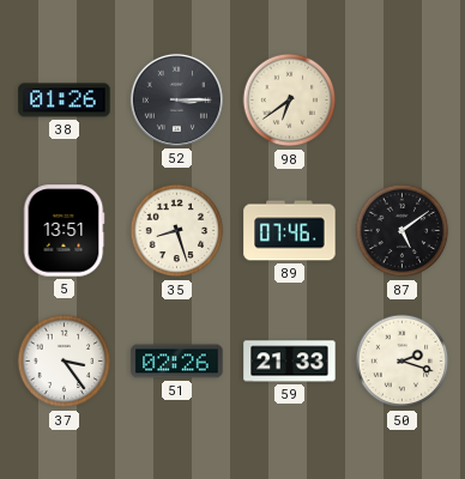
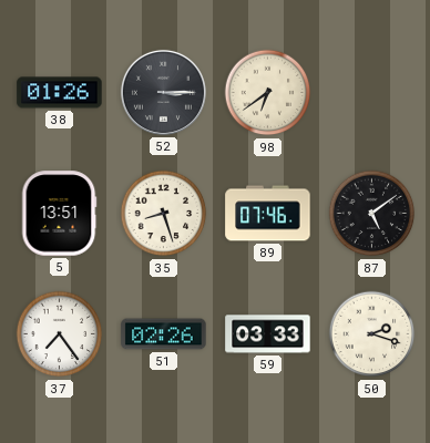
37: 3:24 -> 7:24
59: 21:33 -> 03:33
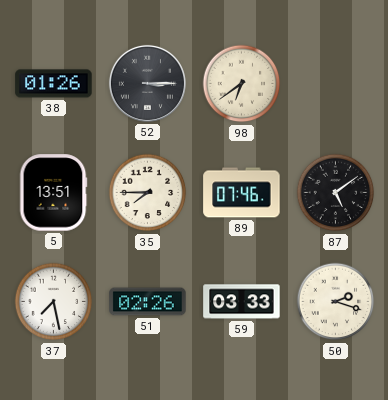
35: 8:27 -> 7:45
37: 7:24 -> 7:28
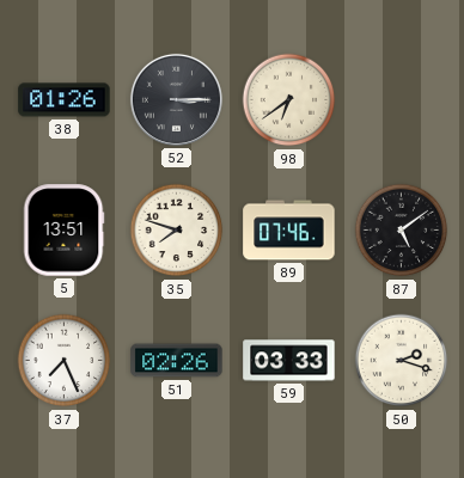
35: 7:45 -> 7:48
37: 7:28 -> 7:26
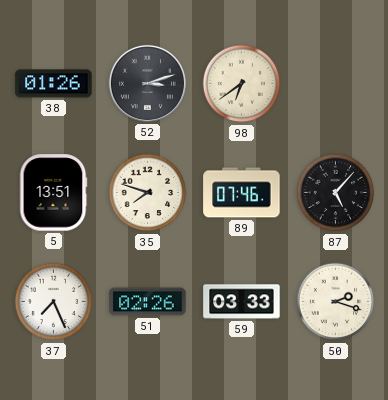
52: 3:15 -> 3:12
87: 5:09 -> 5:07
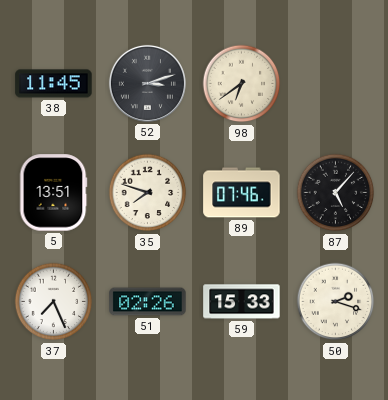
38: 01:26 -> 11:45
59: 03:33 -> 15:33
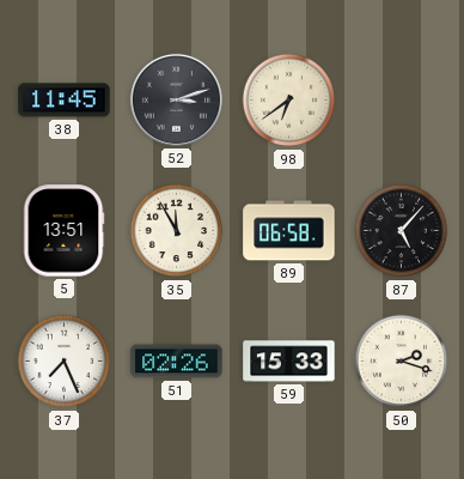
35: 7:48 -> 11:55
89: 07:46 -> 06:58
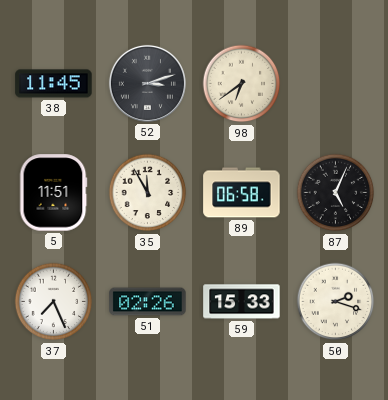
5: 13:51 -> 11:51
87: 5:07 -> 5:04
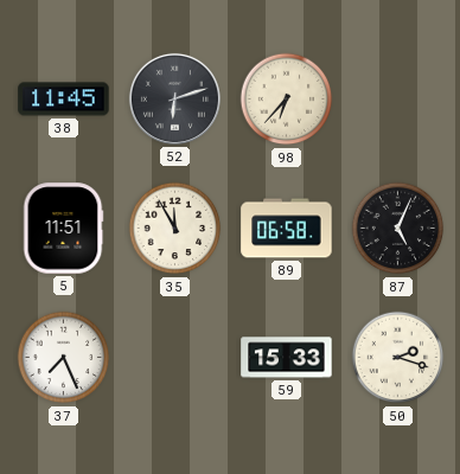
52: 3:12 -> 6:12
98: 6:39 -> 6:37
51: 02:26 -> none
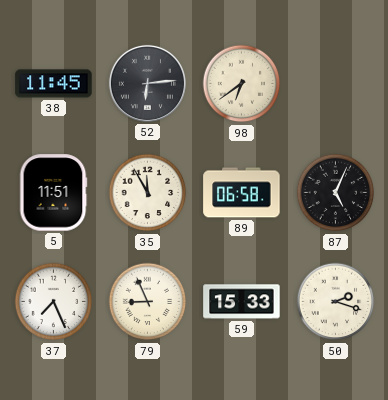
52: 6:12 -> 6:14
98: 6:37 -> 6:39
79: none -> 8:56
